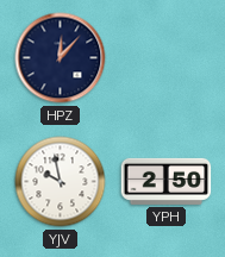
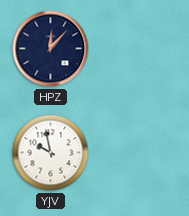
YPH: 2:50 -> none
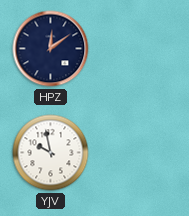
HPZ: 12:07 -> 12:09
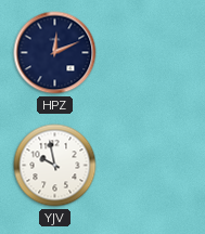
HPZ: 12:09 -> 12:11
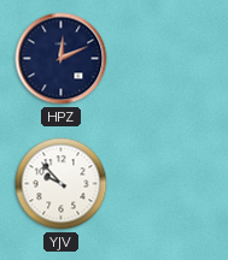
YJV: 9:58 -> 9:53
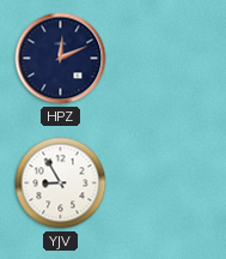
YJV: 9:53 -> 8:55
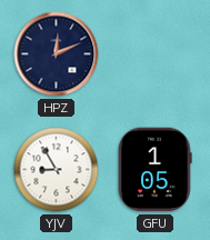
GFU: none -> 1:05
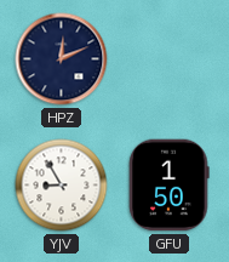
GFU: 1:05 -> 1:50
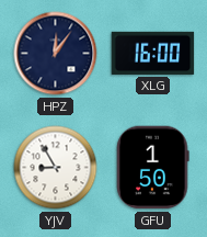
HPZ: 12:11 -> 12:06
XLG: none -> 16:00
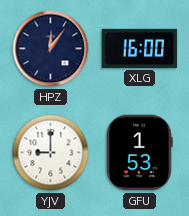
YJV: 8:55 -> 9:00
GFU: 1:50 -> 1:53
